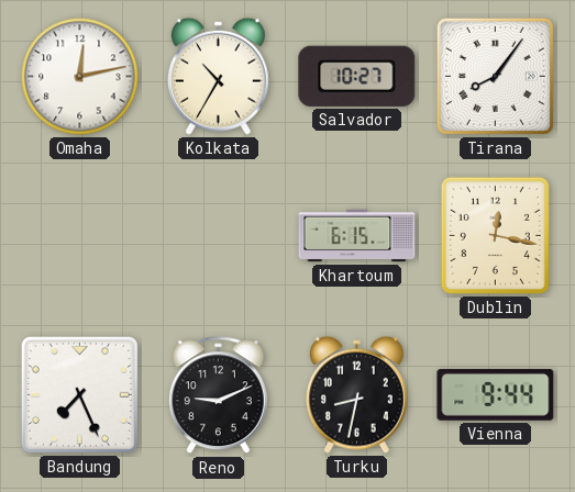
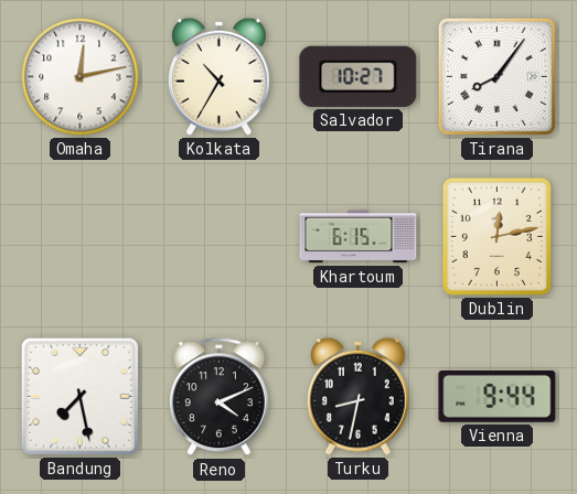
Dublin: 12:17 -> 12:13
Bandung: 7:26 -> 7:28
Reno: 9:11 -> 4:11
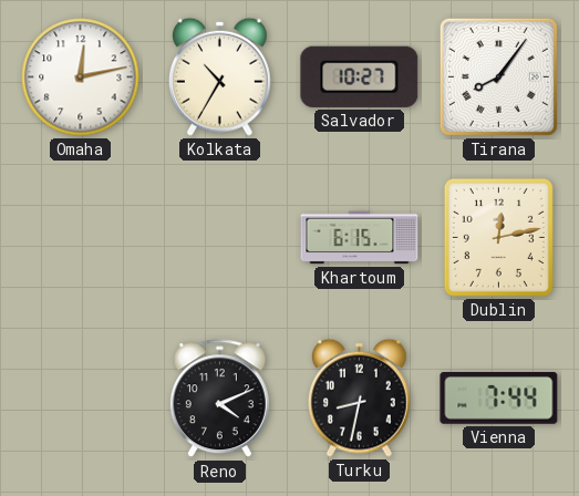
Bandung: 7:28 -> none
Vienna: 9:44 -> 7:44
